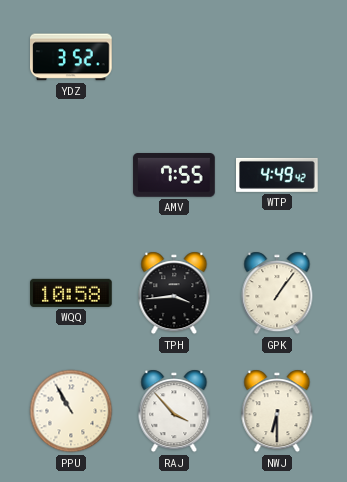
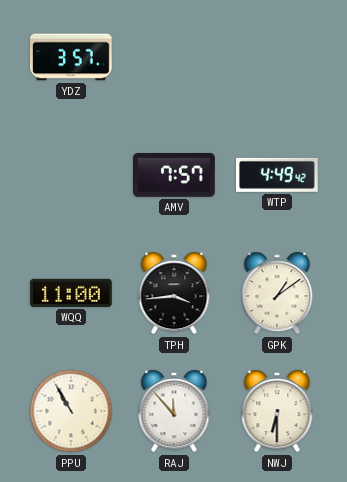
YDZ: 3:52 -> 3:57
AMV: 7:55 -> 7:57
WQQ: 10:58 -> 11:00
GPK: 1:06 -> 1:09
RAJ: 3:53 -> 11:53
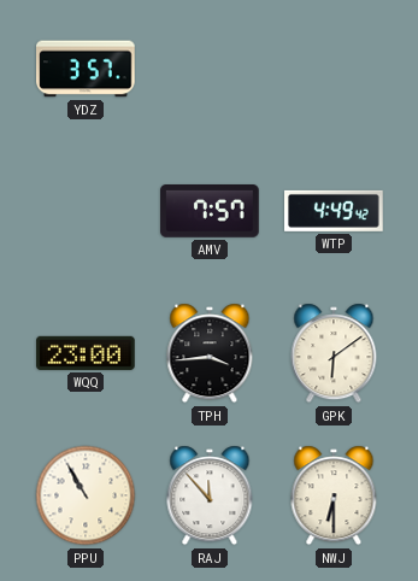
WQQ: 11:00 -> 23:00
GPK: 1:09 -> 6:09
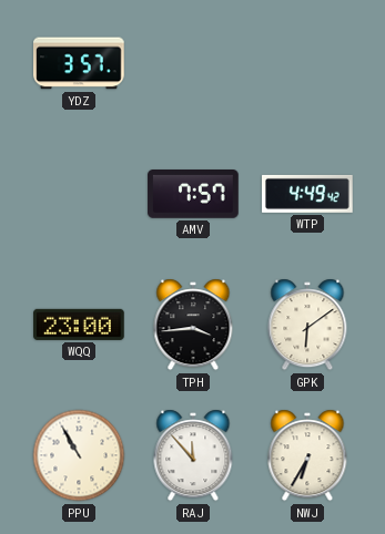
NWJ: 6:30 -> 6:35
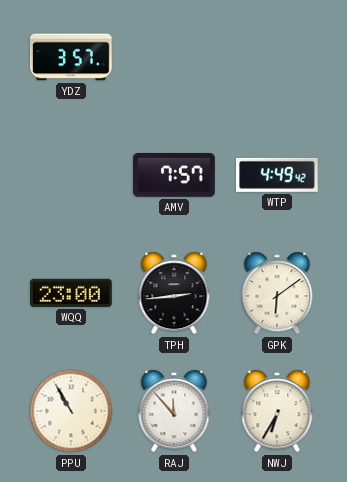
TPH: 3:44 -> 2:44
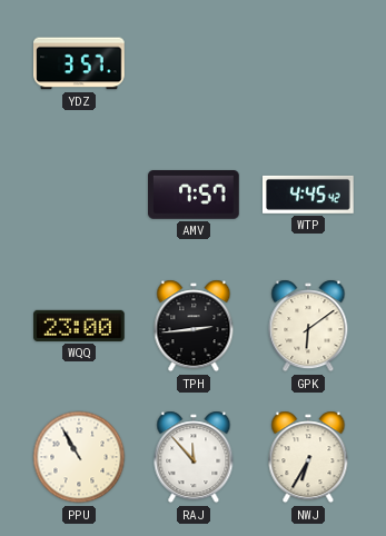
WTP: 4:49 -> 4:45
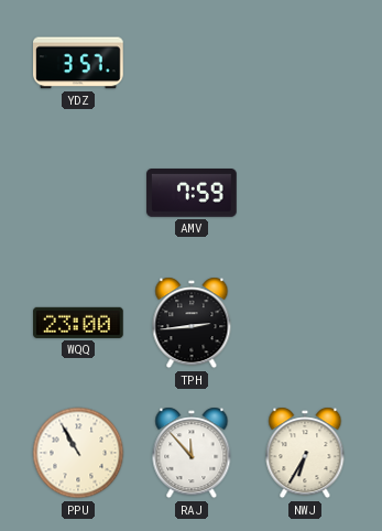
AMV: 7:57 -> 7:59
WTP: 4:45 -> none
GPK: 6:09 -> none
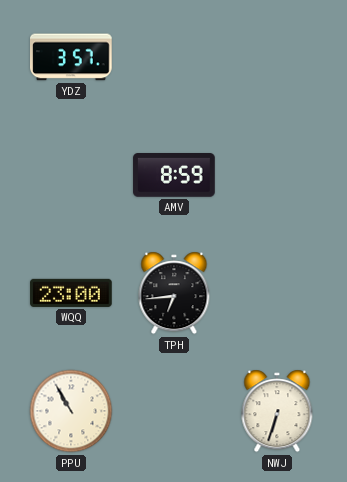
AMV: 7:59 -> 8:59
TPH: 2:44 -> 6:44
RAJ: 11:53 -> none
NWJ: 6:35 -> 6:33
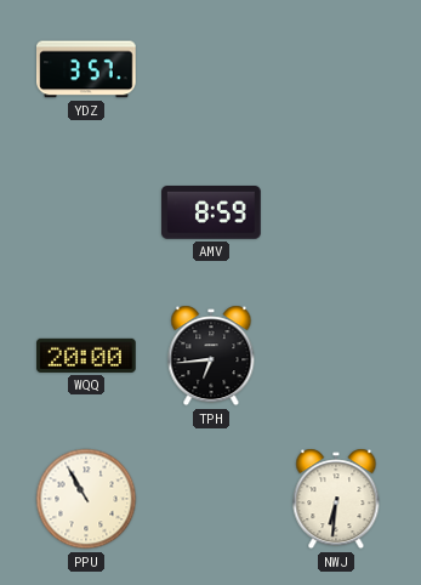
WQQ: 23:00 -> 20:00
NWJ: 6:33 -> 6:31
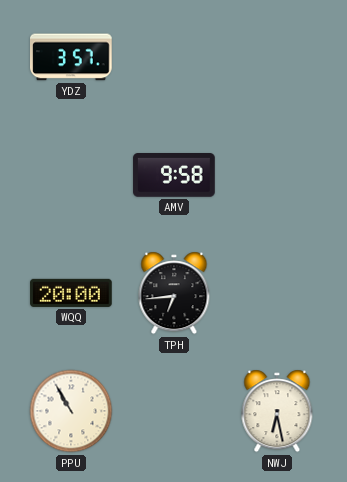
AMV: 8:59 -> 9:58
NWJ: 6:31 -> 6:28
